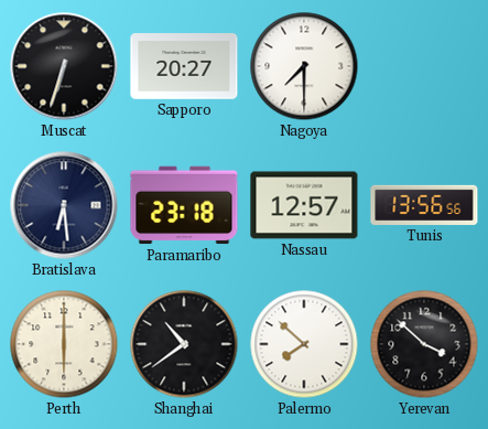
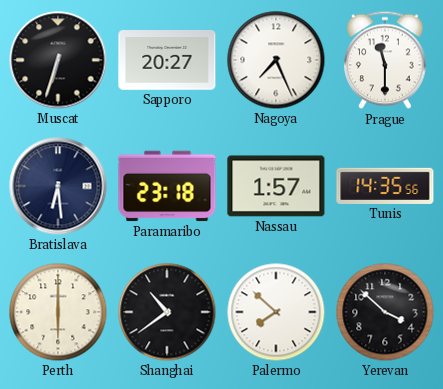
Nagoya: 7:30 -> 7:26
Prague: none -> 11:30
Nassau: 12:57 -> 1:57
Tunis: 13:56 -> 14:35
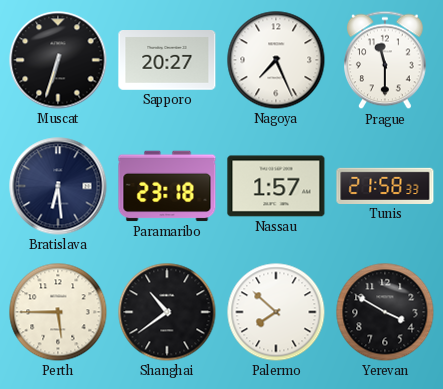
Tunis: 14:35 -> 21:58
Perth: 6:00 -> 5:45
Yerevan: 3:52 -> 3:50
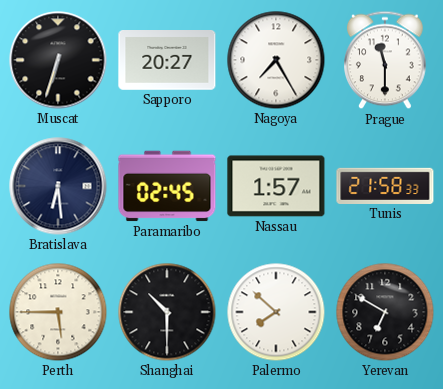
Nagoya: 7:26 -> 7:25
Paramaribo: 23:18 -> 02:45
Shanghai: 10:39 -> 10:30
Yerevan: 3:50 -> 6:50
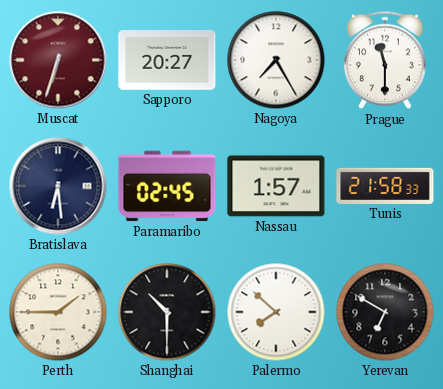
Muscat dial: black -> burgundy
Perth: 5:45 -> 1:45
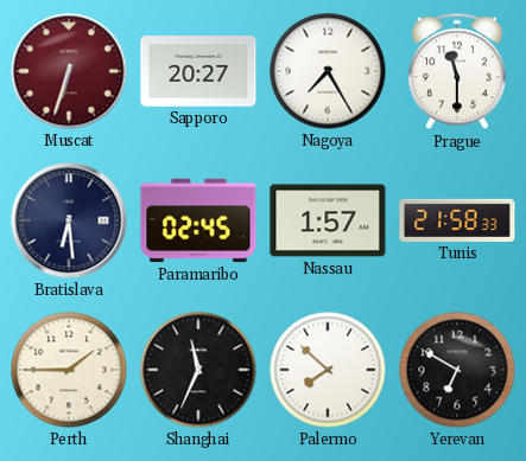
Shanghai: 10:30 -> 11:34
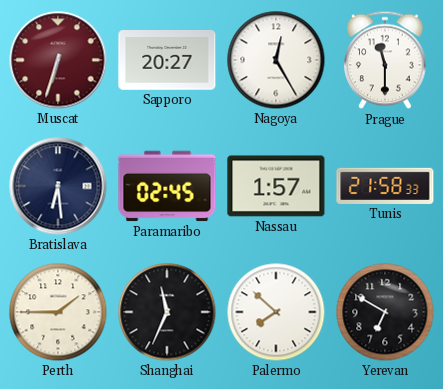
Nagoya: 7:25 -> 12:25
